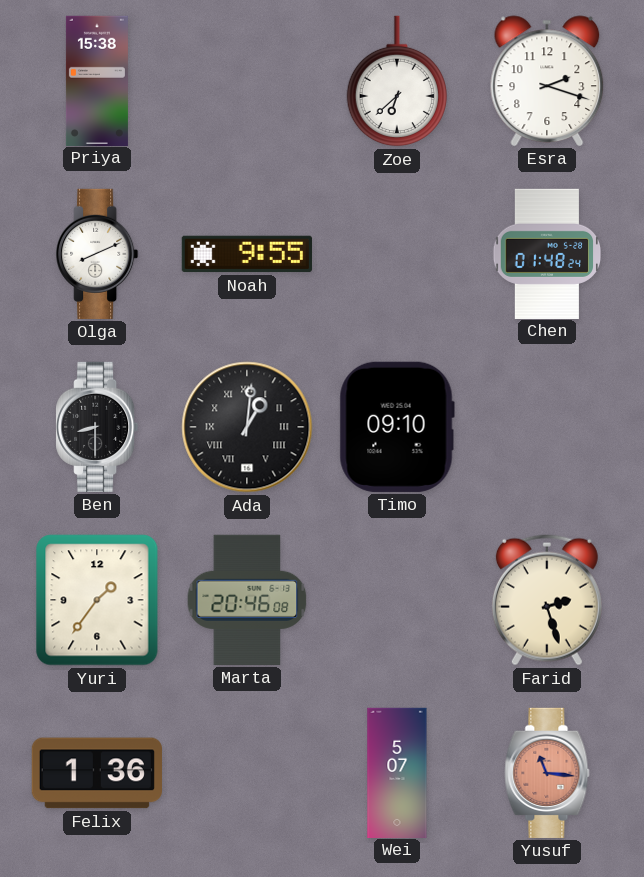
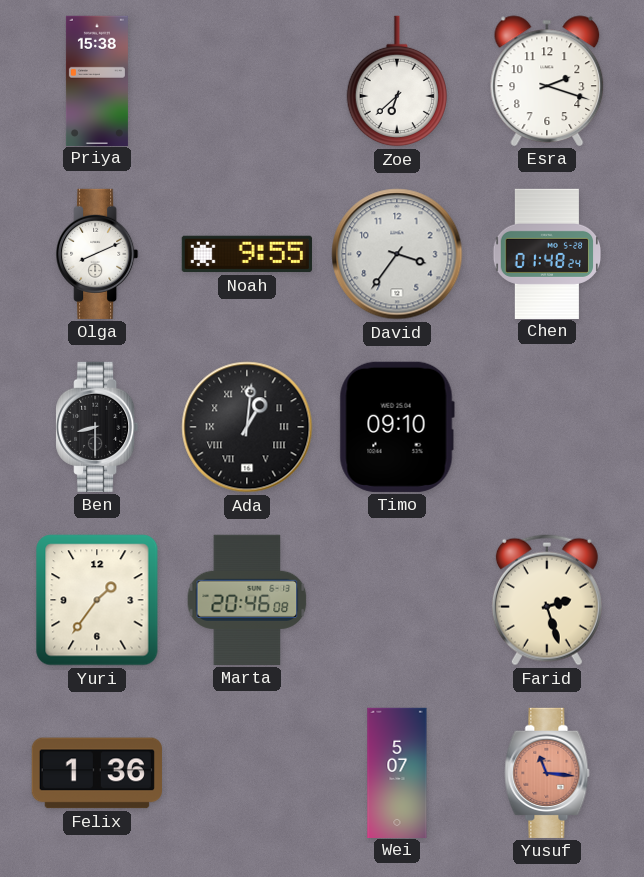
David: none -> 3:36
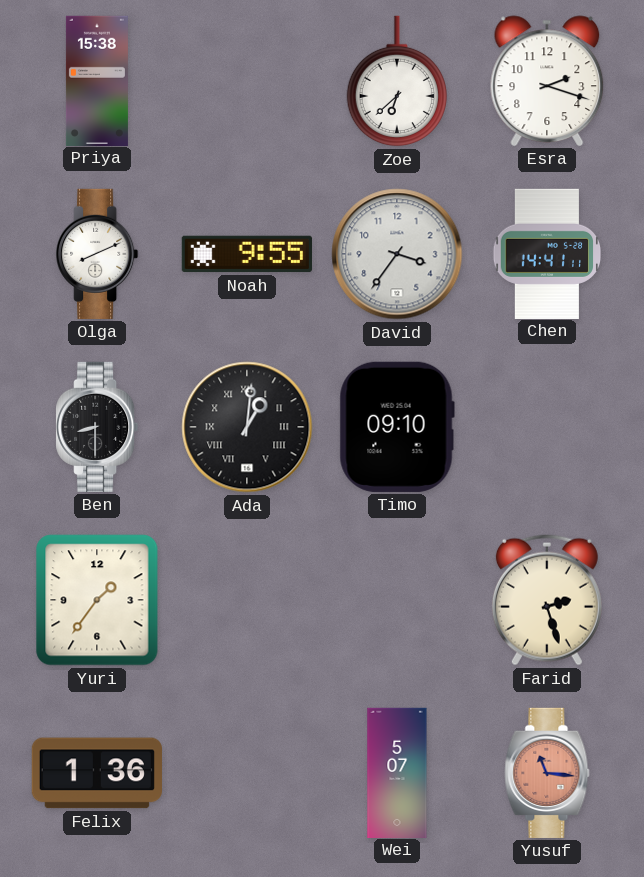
Chen: 01:48 -> 14:41
Marta: 20:46 -> none
